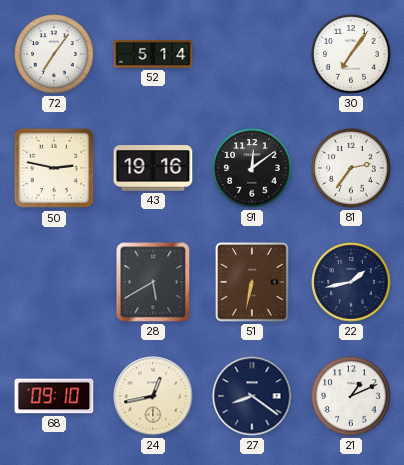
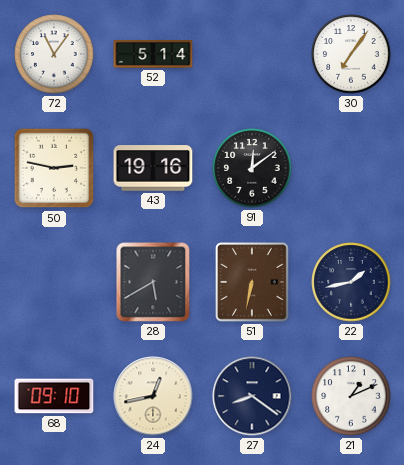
72: 7:06 -> 11:06
81: 2:36 -> none
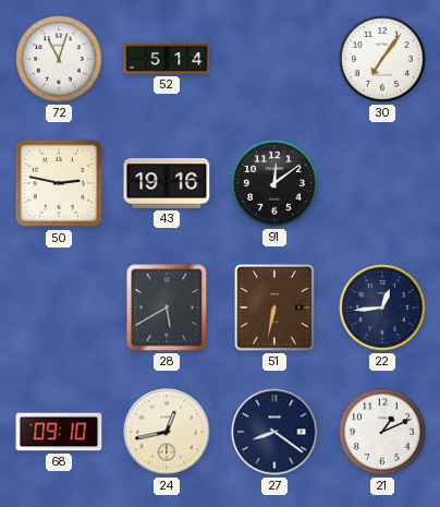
72: 11:06 -> 11:03
22: 1:43 -> 12:44
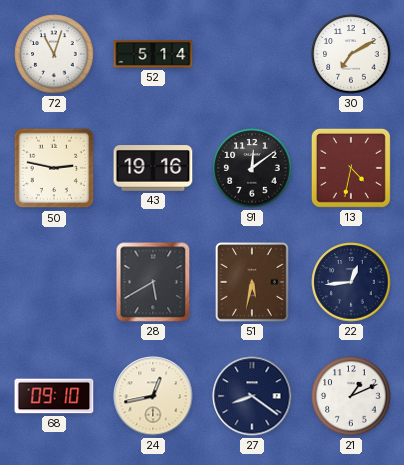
30: 7:06 -> 7:10
13: none -> 4:32
51: 6:32 -> 5:32
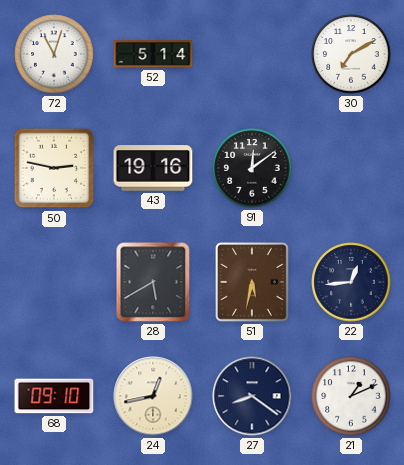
13: 4:32 -> none
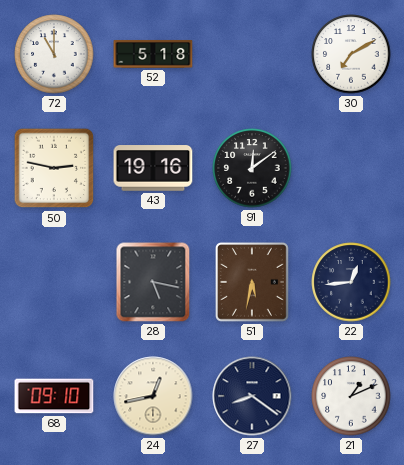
72: 11:03 -> 11:00
52: 5:14 -> 5:18
28: 5:40 -> 5:17
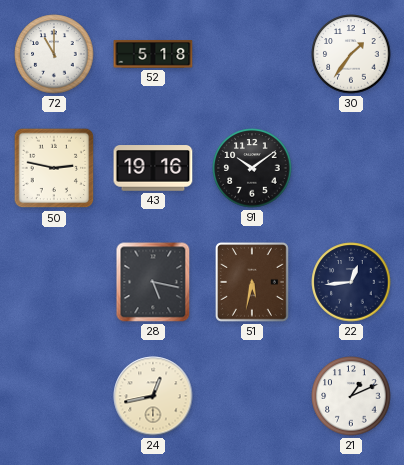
30: 7:10 -> 1:36
91: 12:09 -> 10:09
68: 09:10 -> none
27: 8:21 -> none
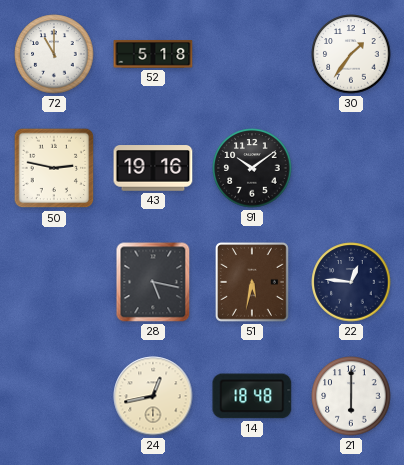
22: 12:44 -> 12:46
14: none -> 18:48
21: 1:11 -> 6:00
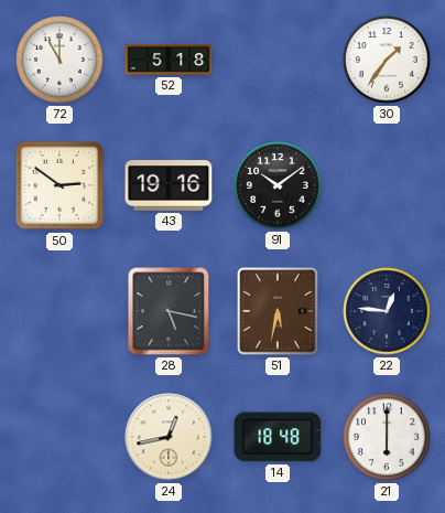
50: 2:47 -> 2:51
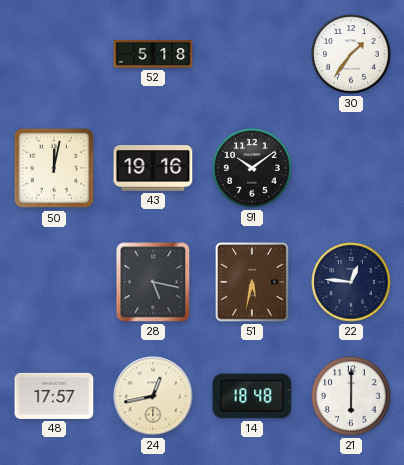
72: 11:00 -> none
50: 2:51 -> 12:02
48: none -> 17:57
